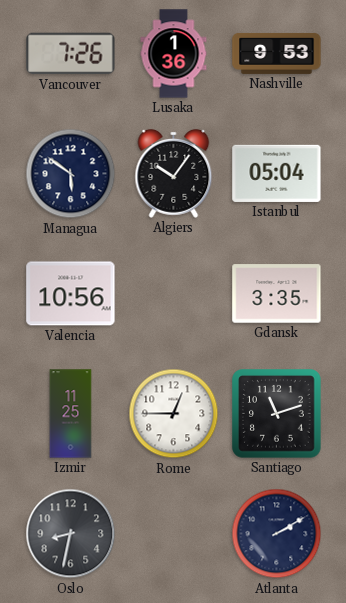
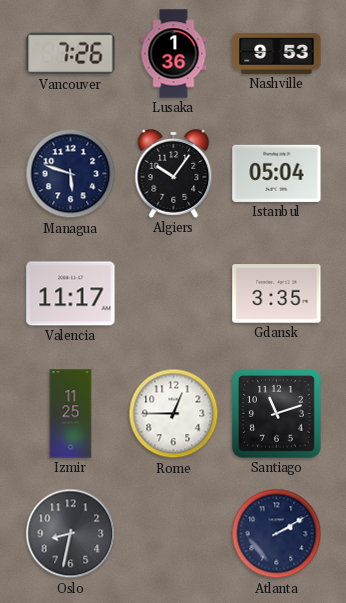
Managua: 5:51 -> 5:48
Valencia: 10:56 -> 11:17
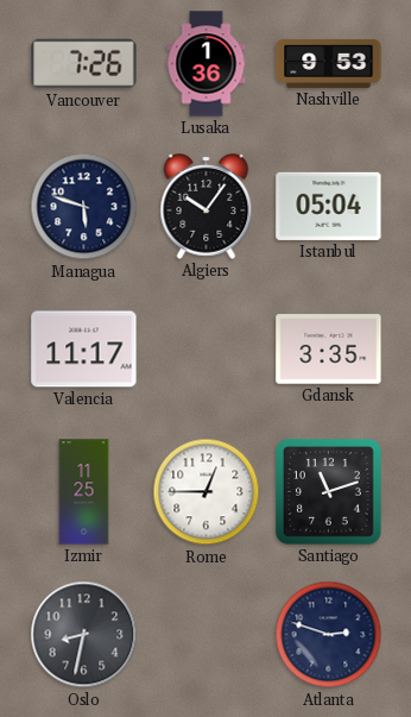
Atlanta: 2:10 -> 2:48
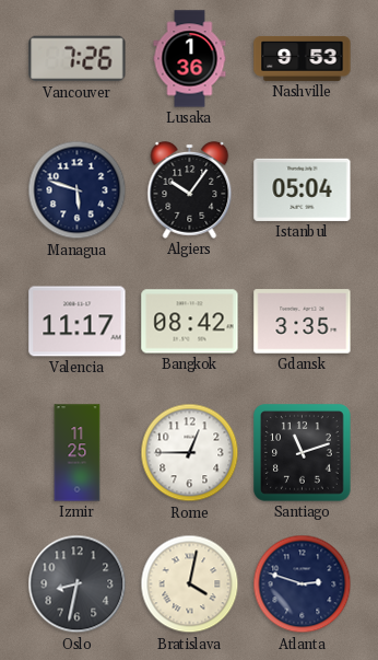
Bangkok: none -> 08:42
Bratislava: none -> 4:02
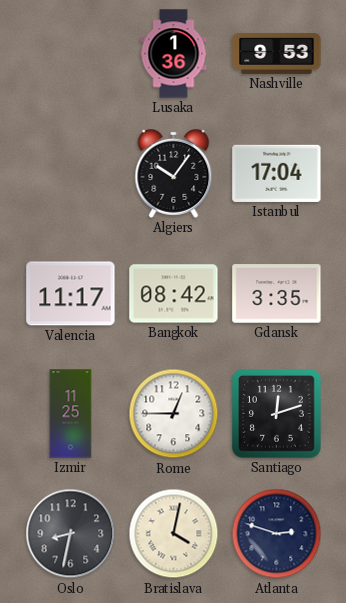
Vancouver: 7:26 -> none
Managua: 5:48 -> none
Istanbul: 05:04 -> 17:04
Santiago: 11:12 -> 12:12
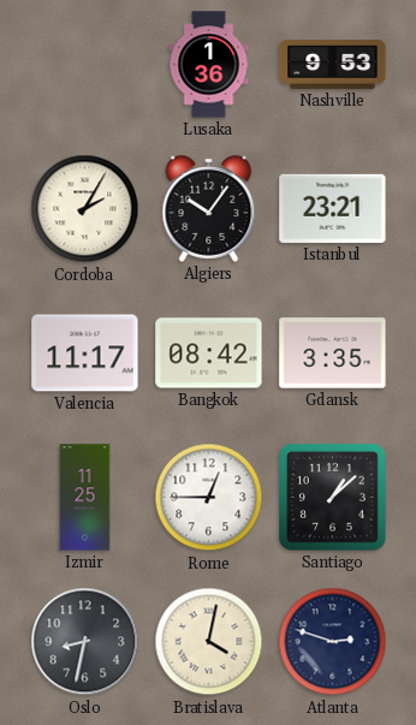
Cordoba: none -> 2:05
Istanbul: 17:04 -> 23:21
Santiago: 12:12 -> 1:08
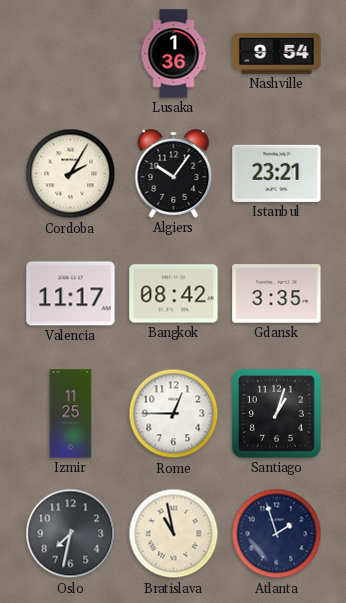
Nashville: 9:53 -> 9:54
Santiago: 1:08 -> 1:03
Oslo: 8:32 -> 7:32
Bratislava: 4:02 -> 10:58
Atlanta: 2:48 -> 1:57
